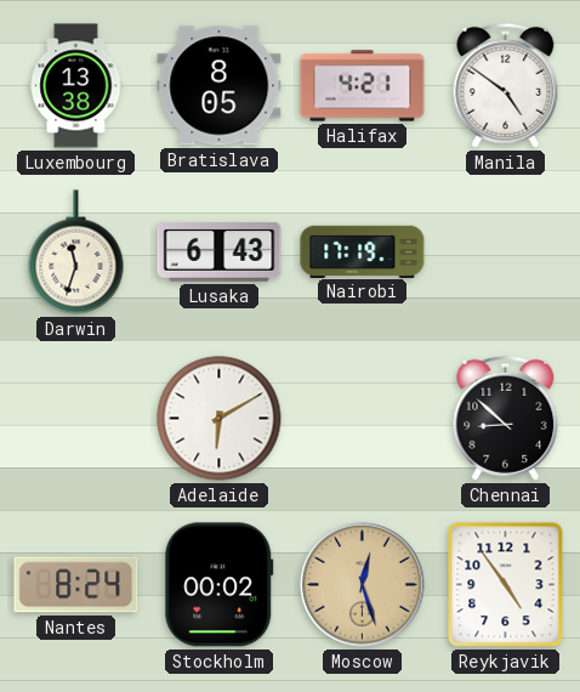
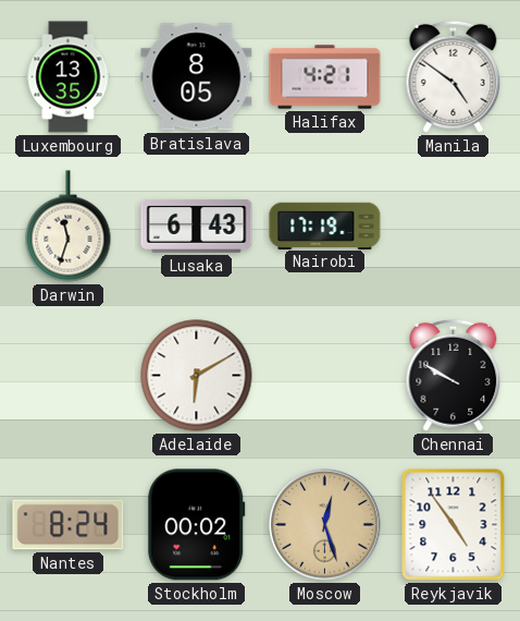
Luxembourg: 13:38 -> 13:35
Chennai: 8:52 -> 9:50
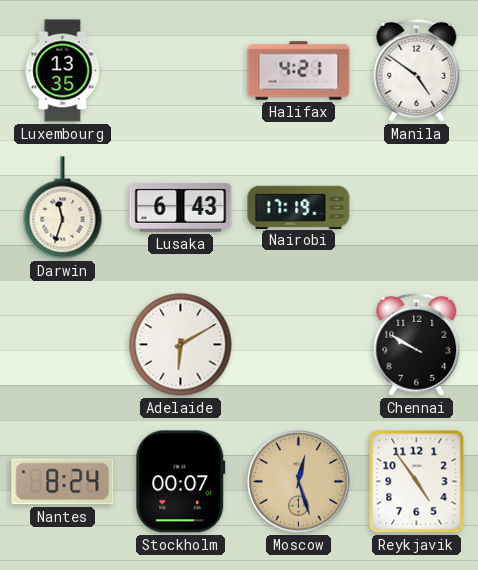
Bratislava: 8:05 -> none
Stockholm: 00:02 -> 00:07
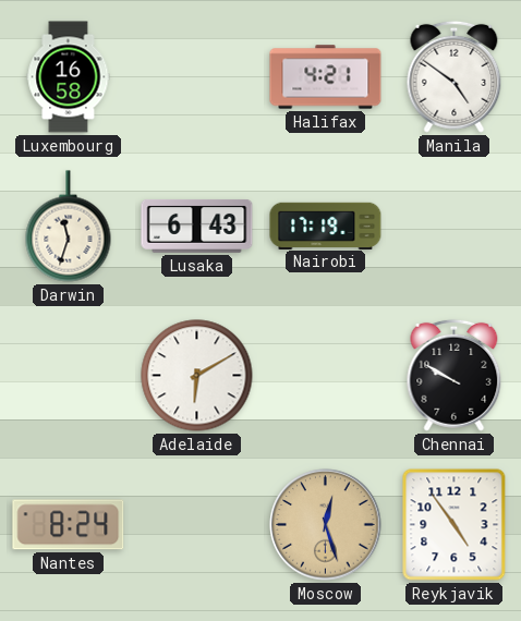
Luxembourg: 13:35 -> 16:58
Stockholm: 00:07 -> none
